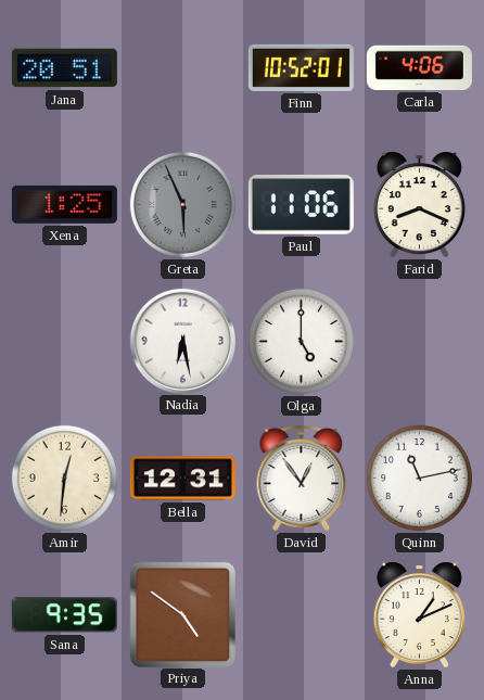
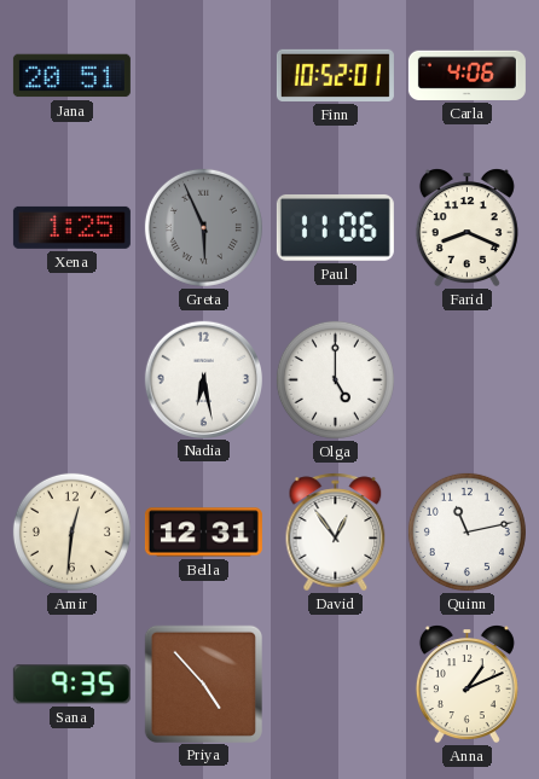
Priya: 4:51 -> 4:53
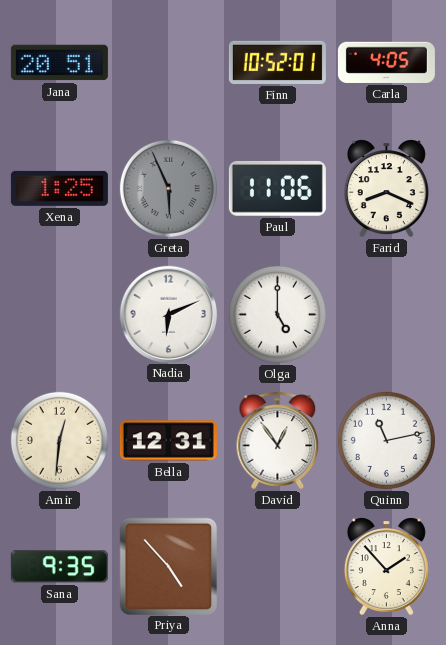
Carla: 4:06 -> 4:05
Nadia: 6:28 -> 6:11
Anna: 1:11 -> 1:53
